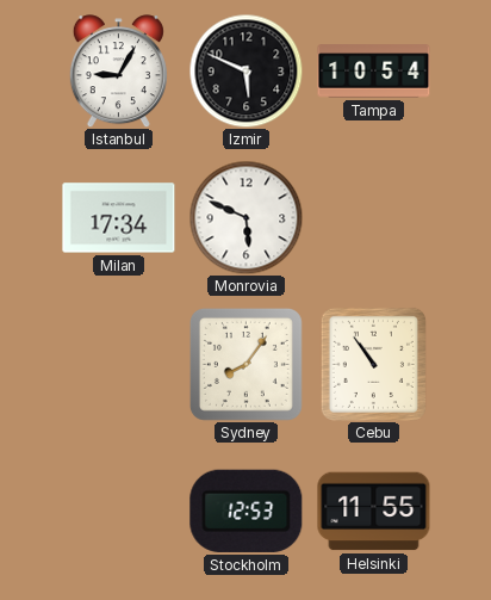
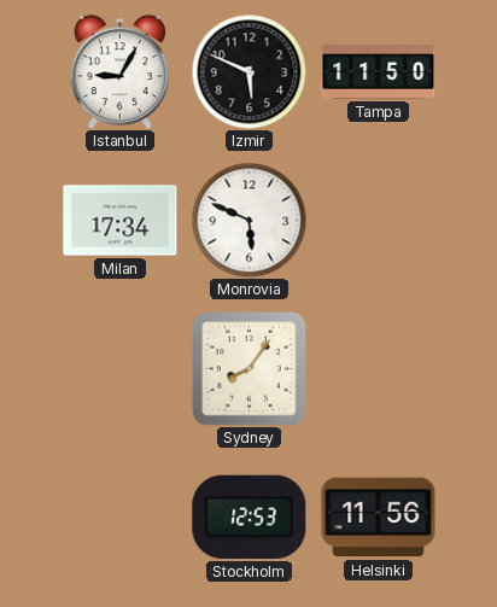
Tampa: 10:54 -> 11:50
Cebu: 10:54 -> none
Helsinki: 11:55 -> 11:56
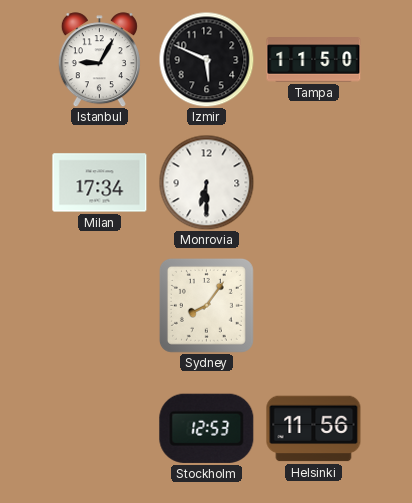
Monrovia: 5:49 -> 6:30
